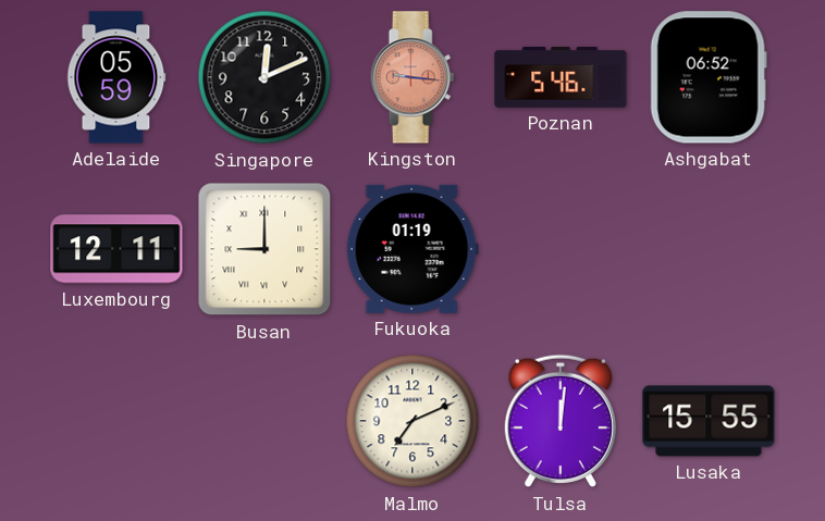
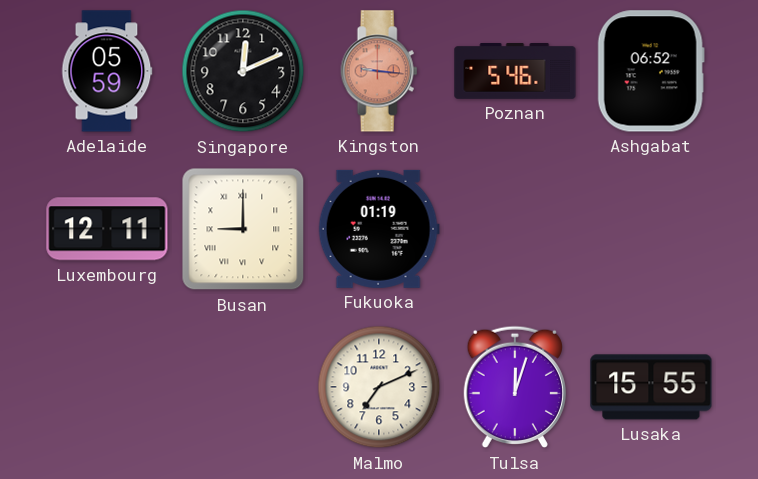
Tulsa: 12:01 -> 12:03
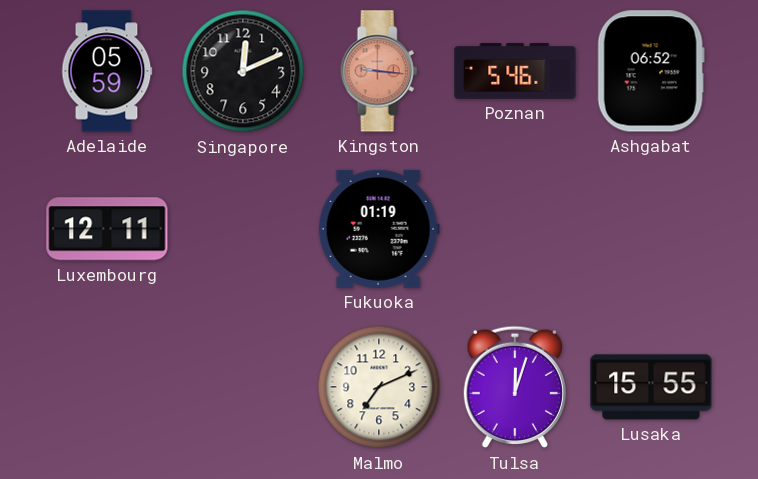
Busan: 9:00 -> none
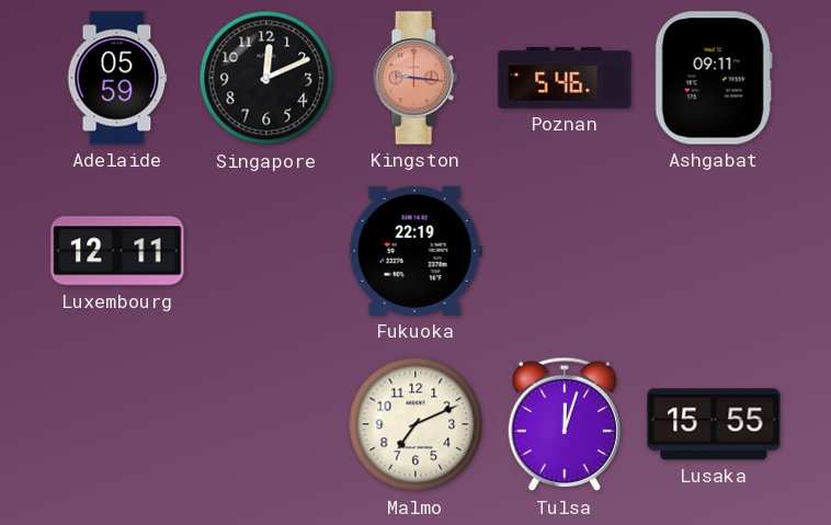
Ashgabat: 06:52 -> 09:11
Fukuoka: 01:19 -> 22:19
